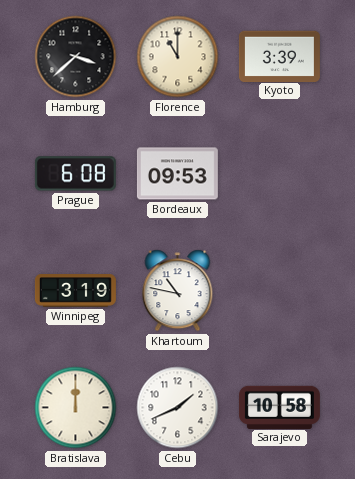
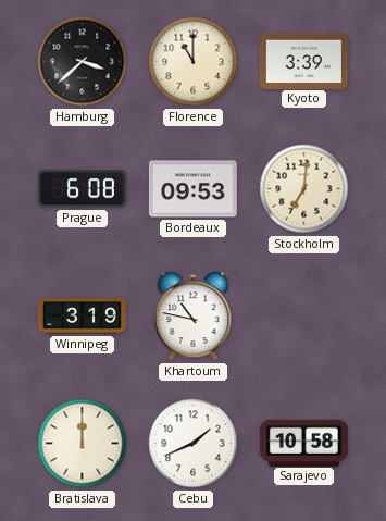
Stockholm: none -> 7:01
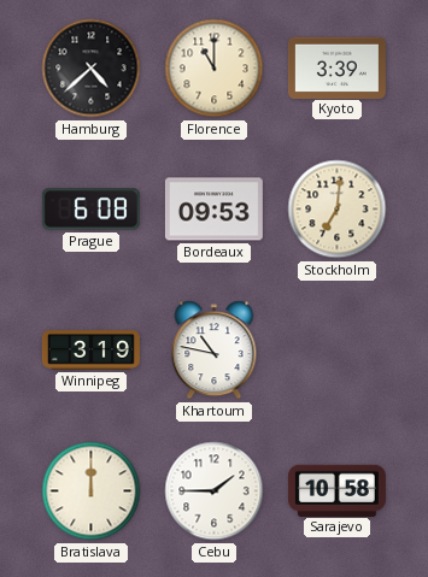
Hamburg: 3:38 -> 4:38
Cebu: 1:41 -> 1:45
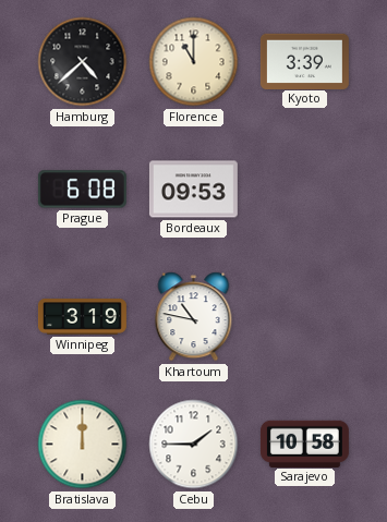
Stockholm: 7:01 -> none
